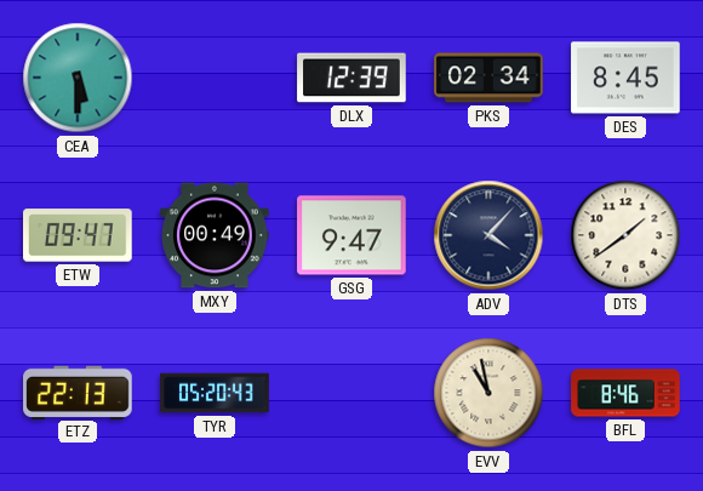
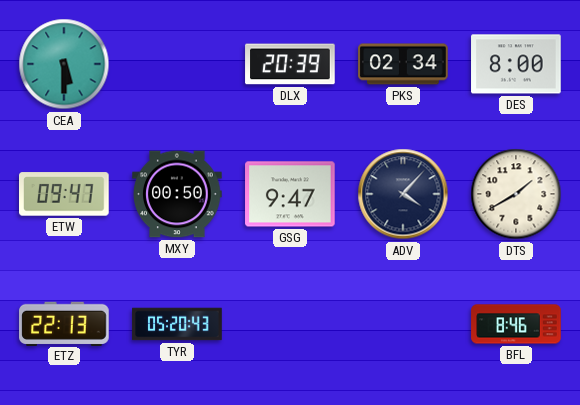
DLX: 12:39 -> 20:39
DES: 8:45 -> 8:00
MXY: 00:49 -> 00:50
DTS: 1:39 -> 1:40
EVV: 10:58 -> none
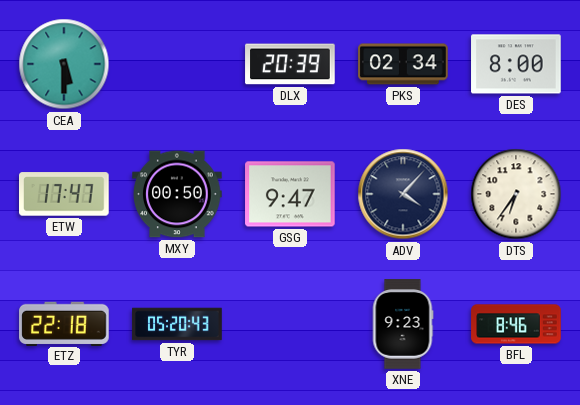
ETW: 09:47 -> 17:47
DTS: 1:40 -> 6:36
ETZ: 22:13 -> 22:18
XNE: none -> 9:23
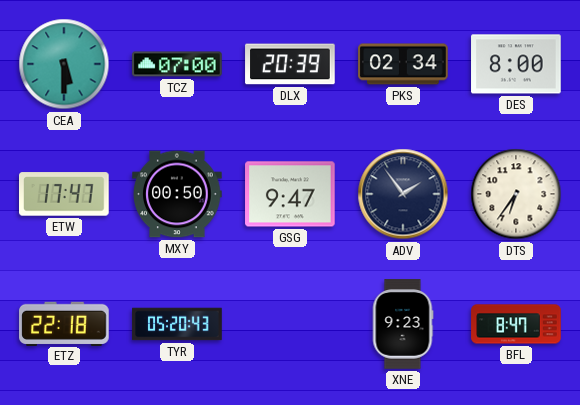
TCZ: none -> 07:00
ADV: 4:07 -> 1:54
BFL: 8:46 -> 8:47
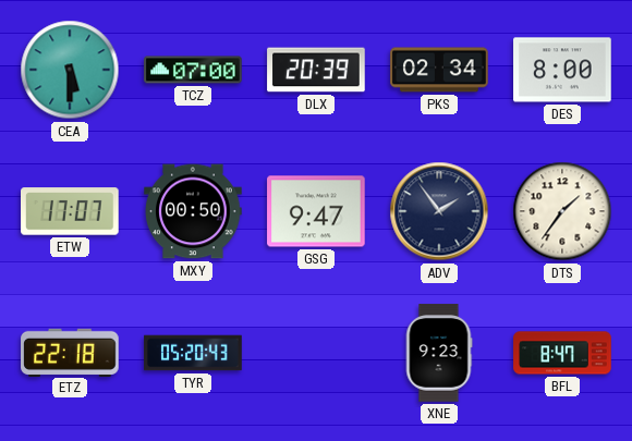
ETW: 17:47 -> 17:07
DTS: 6:36 -> 1:36
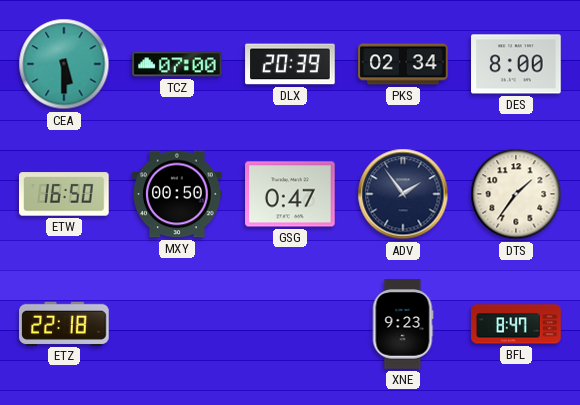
ETW: 17:07 -> 16:50
GSG: 9:47 -> 0:47
TYR: 05:20 -> none
